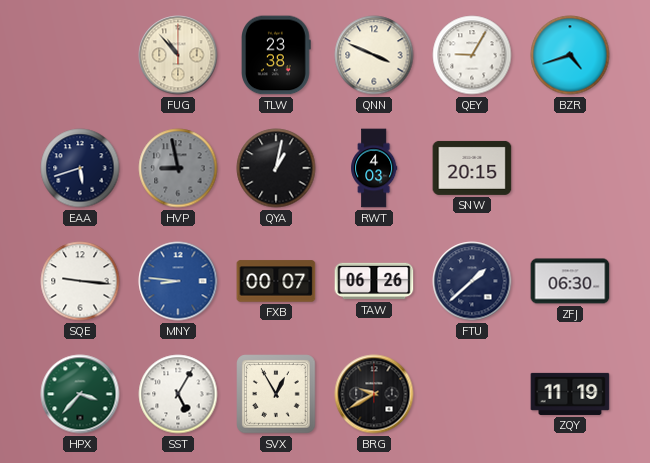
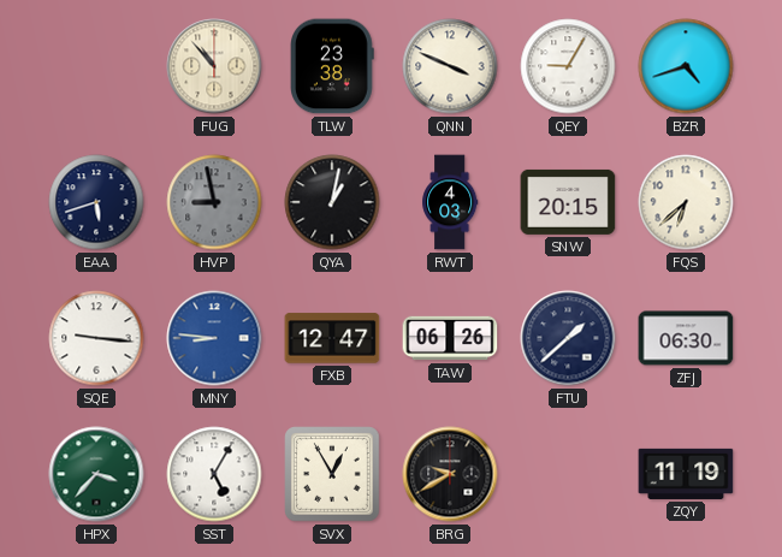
FQS: none -> 6:38
FXB: 00:07 -> 12:47
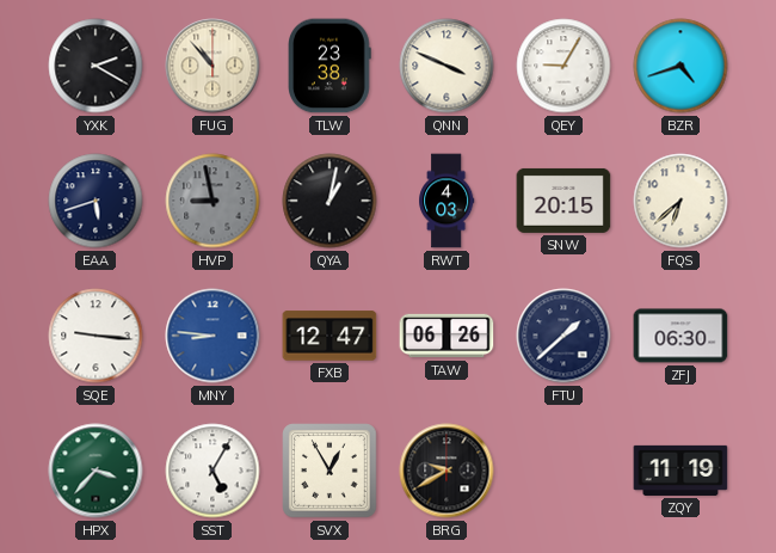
YXK: none -> 2:20
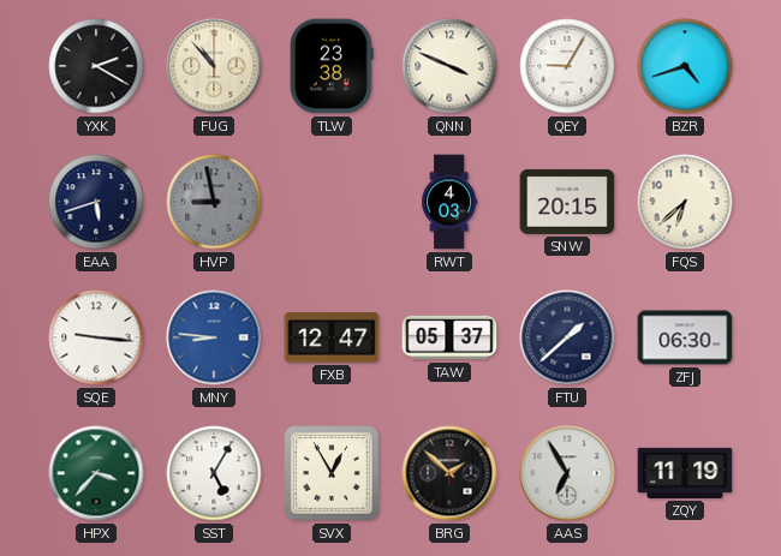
QYA: 1:02 -> none
TAW: 06:26 -> 05:37
BRG: 9:40 -> 1:52
AAS: none -> 6:55
